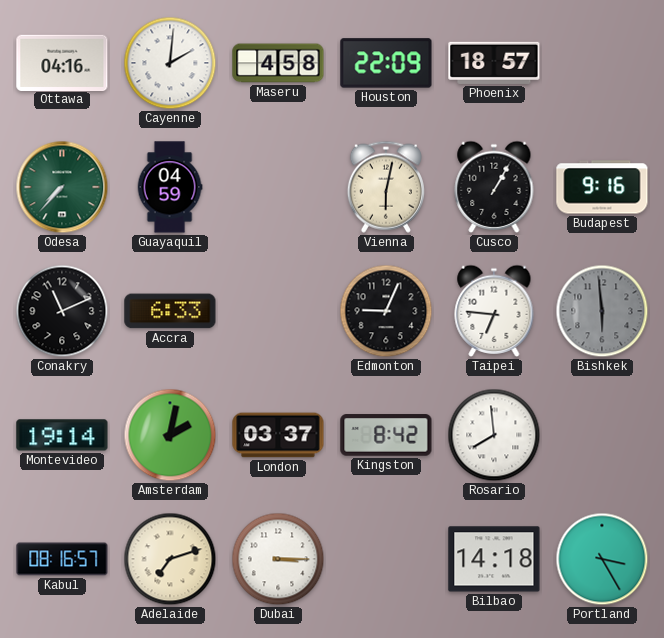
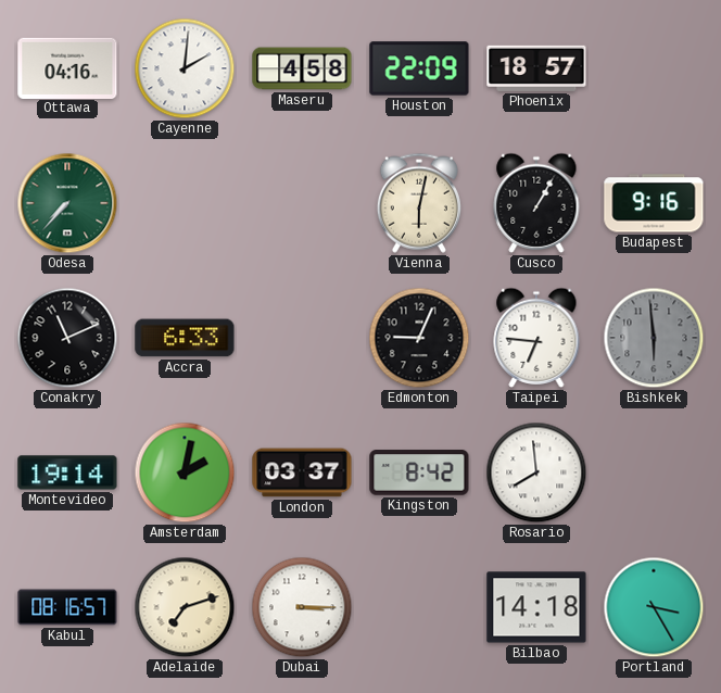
Guayaquil: 04:59 -> none
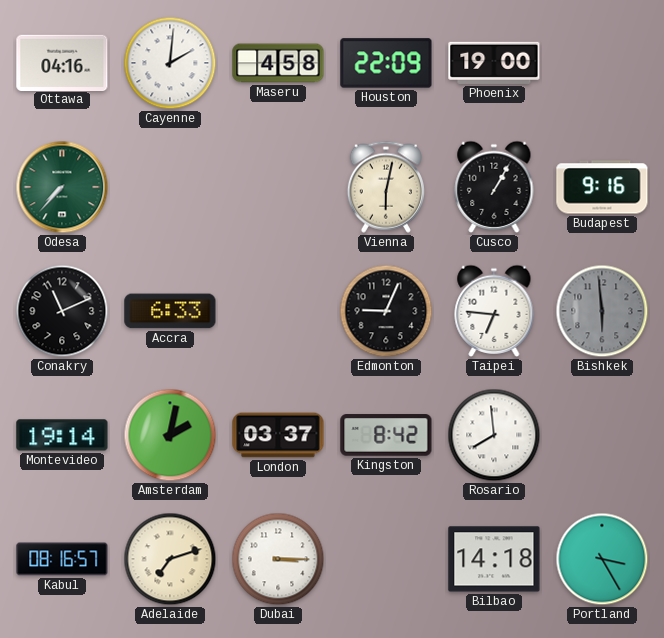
Phoenix: 18:57 -> 19:00
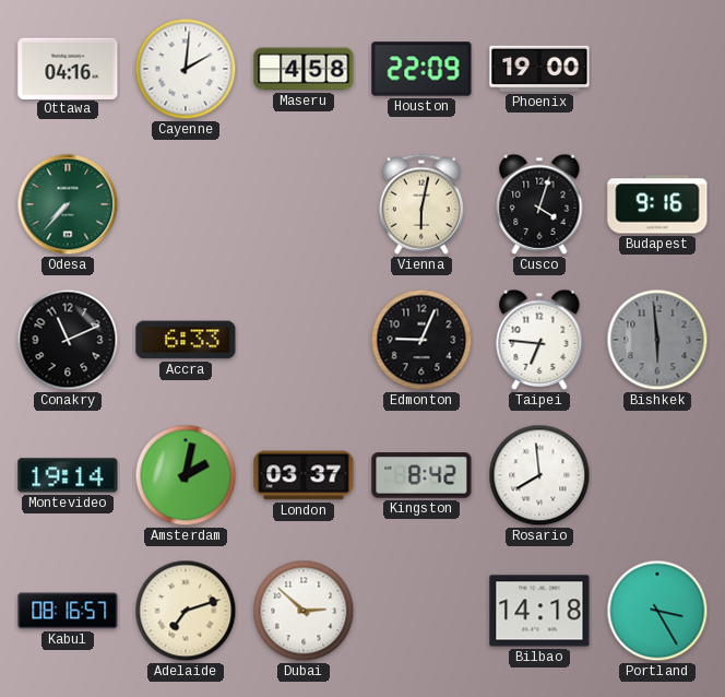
Cusco: 1:05 -> 4:03
Dubai: 3:15 -> 2:52
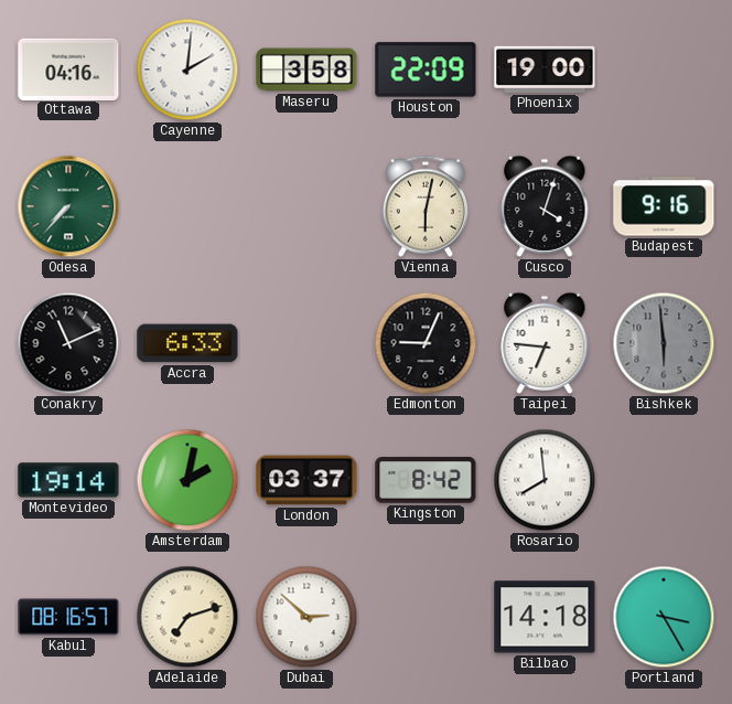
Maseru: 4:58 -> 3:58
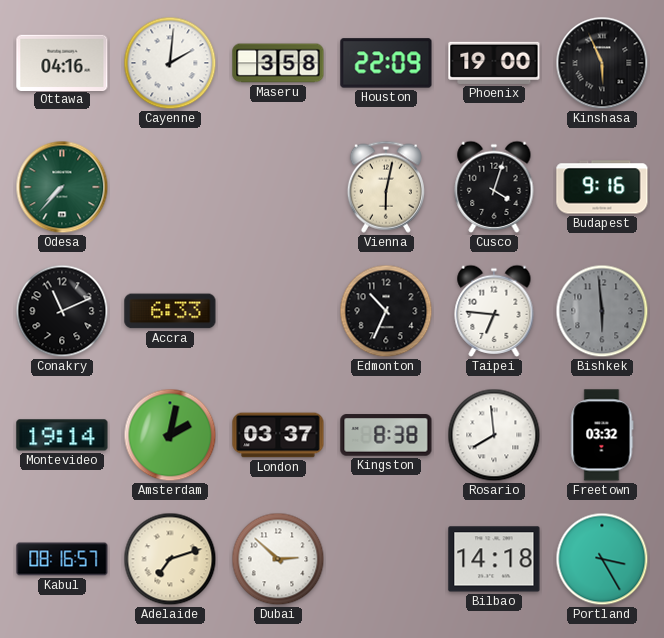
Kinshasa: none -> 5:56
Edmonton: 9:04 -> 10:34
Kingston: 8:42 -> 8:38
Freetown: none -> 03:32
